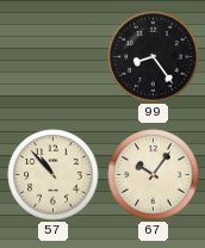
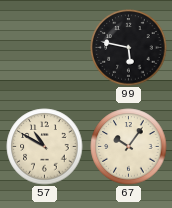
99: 8:24 -> 5:47
57: 10:53 -> 10:50
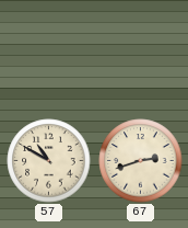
99: 5:47 -> none
67: 10:06 -> 2:42
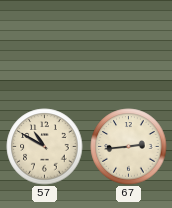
67: 2:42 -> 2:44
